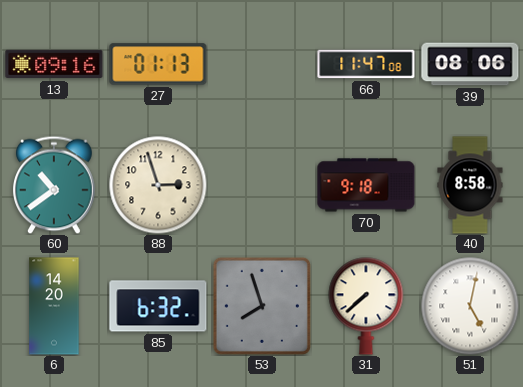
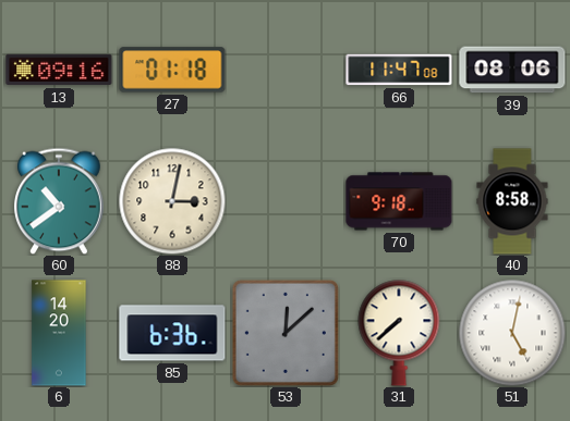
27: 01:13 -> 01:18
88: 2:57 -> 3:02
85: 6:32 -> 6:36
53: 7:57 -> 12:08
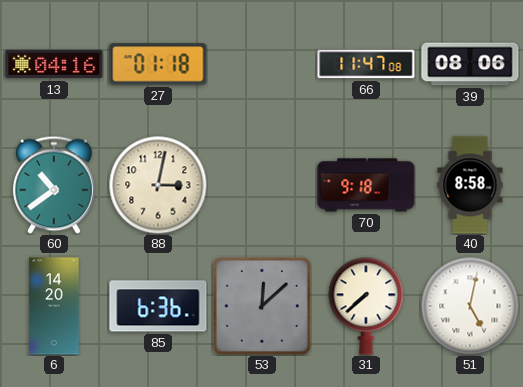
13: 09:16 -> 04:16
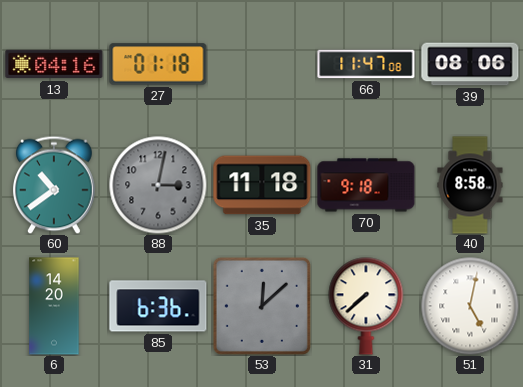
88 dial: cream -> grey
35: none -> 11:18
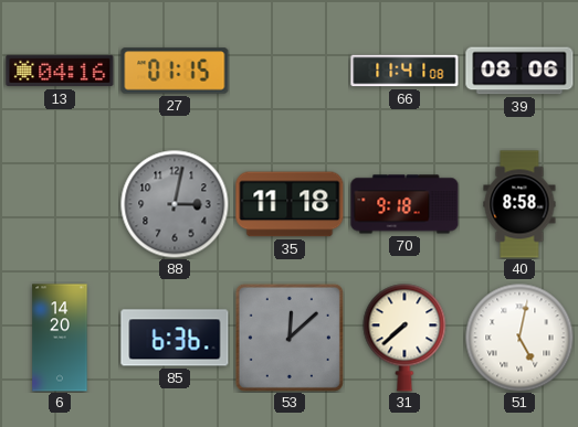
27: 01:18 -> 01:15
66: 11:47 -> 11:41
60: 10:39 -> none
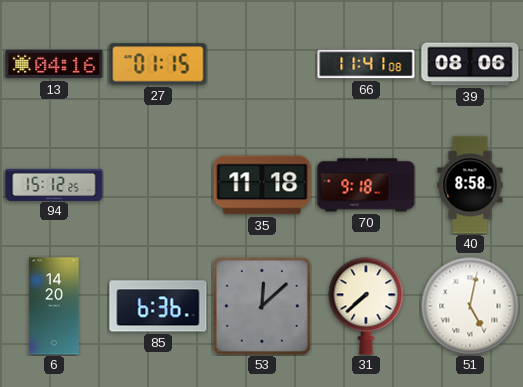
94: none -> 15:12
88: 3:02 -> none
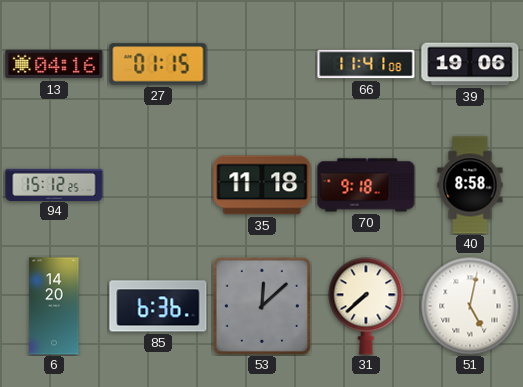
39: 08:06 -> 19:06
